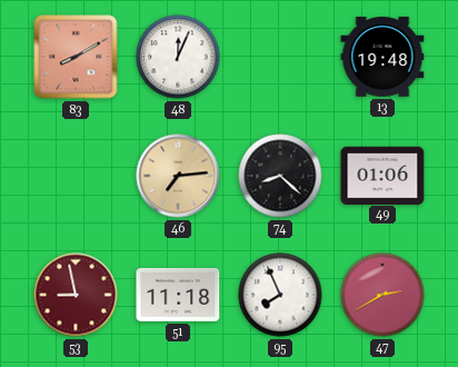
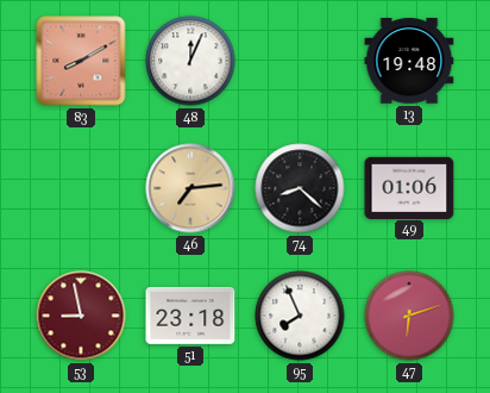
51: 11:18 -> 23:18
47: 2:40 -> 6:12
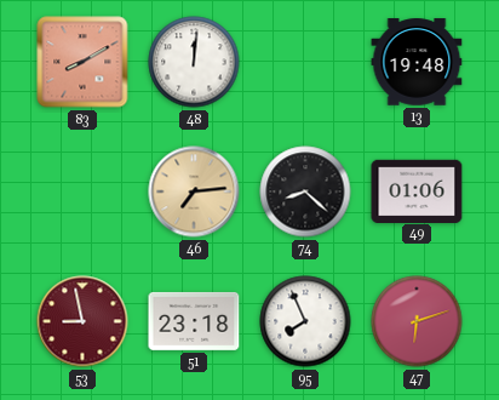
48: 12:04 -> 12:01
